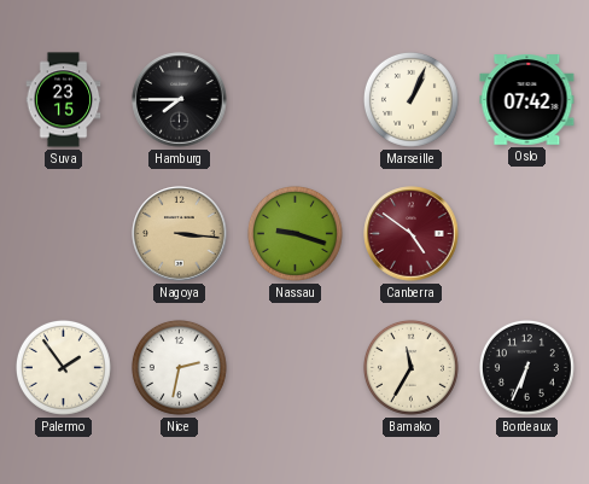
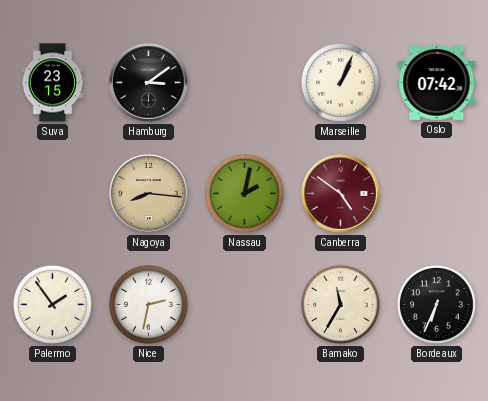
Hamburg: 7:45 -> 3:09
Nagoya: 3:16 -> 8:16
Nassau: 9:18 -> 2:02
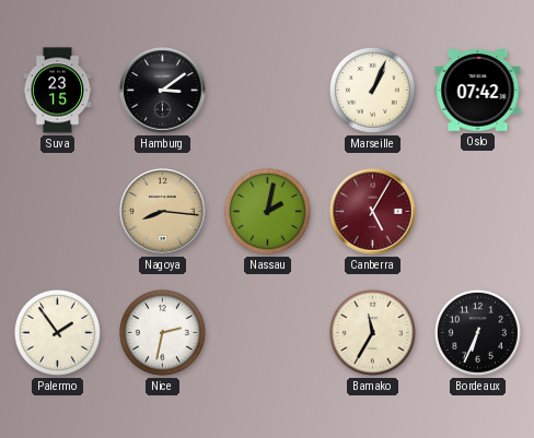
Canberra: 4:51 -> 5:05
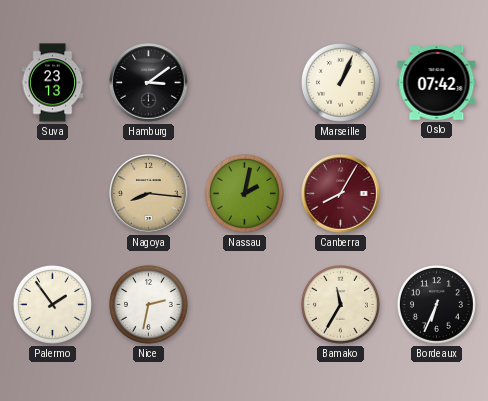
Suva: 23:15 -> 23:13
Canberra: 5:05 -> 8:05
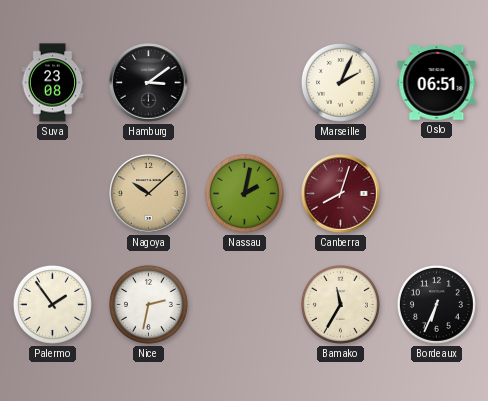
Suva: 23:13 -> 23:08
Marseille: 1:04 -> 2:04
Oslo: 07:42 -> 06:51
Nagoya: 8:16 -> 10:08
Canberra: 8:05 -> 8:03
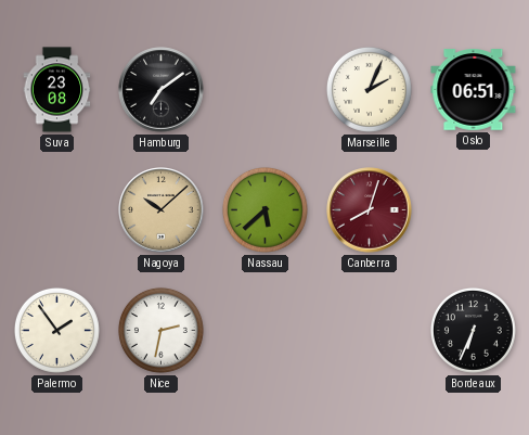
Hamburg: 3:09 -> 7:09
Nassau: 2:02 -> 5:38
Bamako: 11:35 -> none
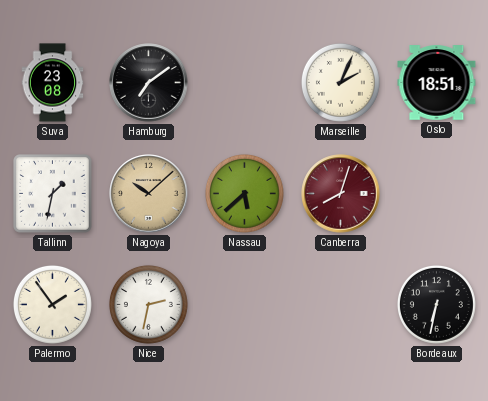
Oslo: 06:51 -> 18:51
Tallinn: none -> 1:32
Bordeaux: 6:34 -> 6:32
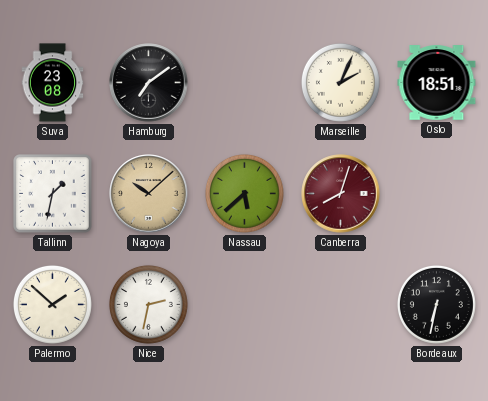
Palermo: 1:54 -> 1:52
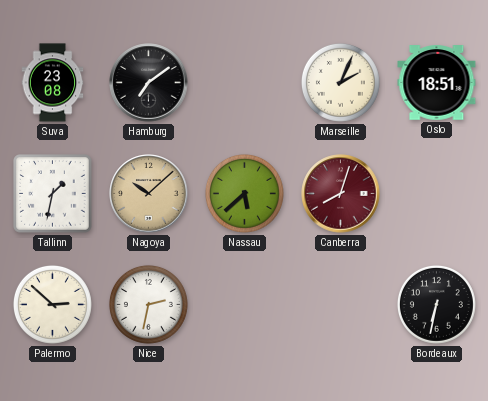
Palermo: 1:52 -> 2:52
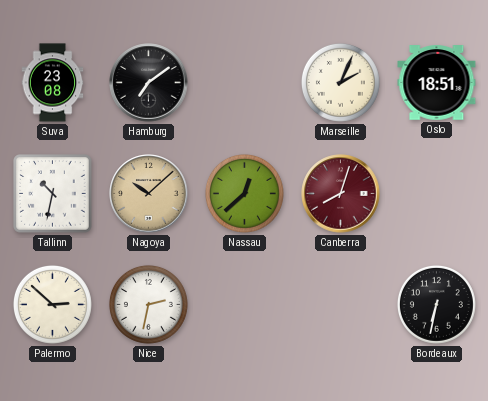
Tallinn: 1:32 -> 10:32
Nassau: 5:38 -> 12:38
